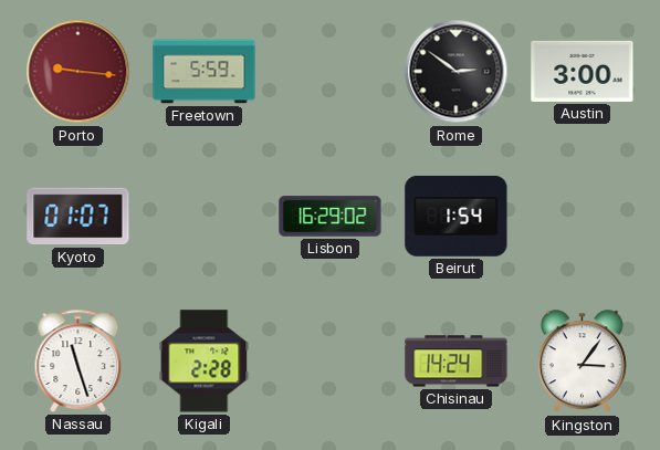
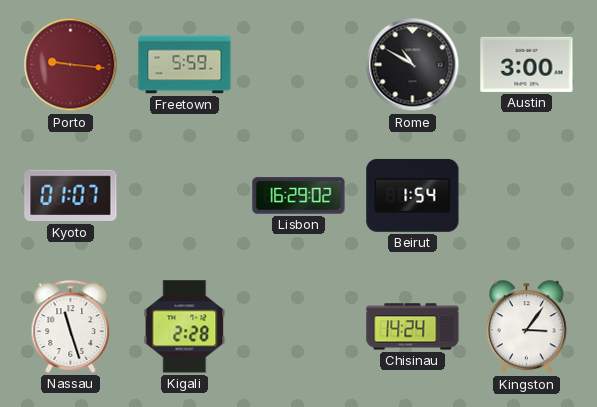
Rome: 2:51 -> 10:50
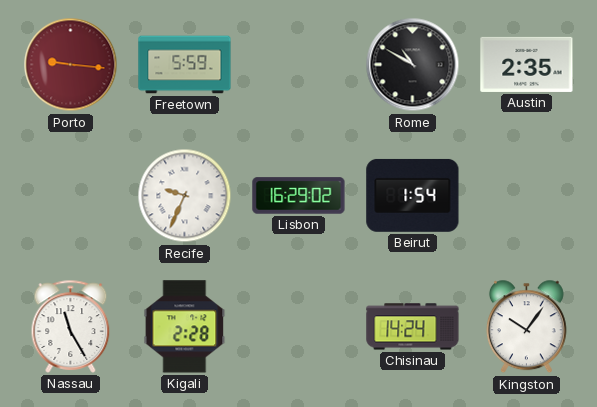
Austin: 3:00 -> 2:35
Kyoto: 01:07 -> none
Recife: none -> 9:34
Nassau: 11:27 -> 11:25
Kingston: 3:06 -> 10:06
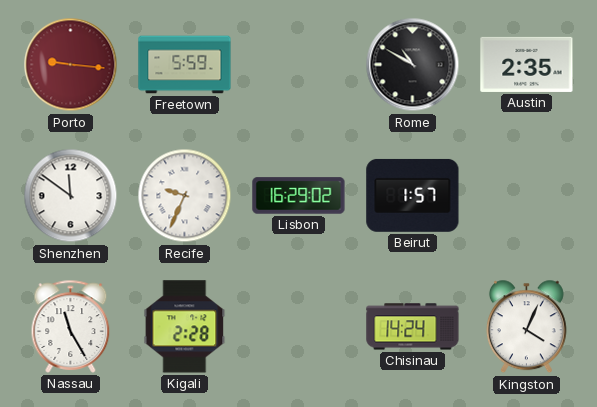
Shenzhen: none -> 11:51
Beirut: 1:54 -> 1:57
Kingston: 10:06 -> 4:04
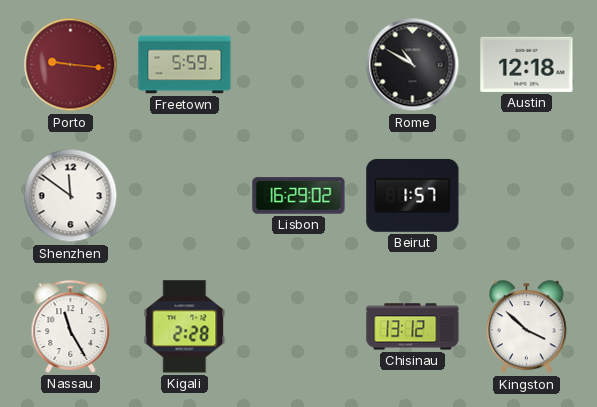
Austin: 2:35 -> 12:18
Recife: 9:34 -> none
Chisinau: 14:24 -> 13:12
Kingston: 4:04 -> 3:52
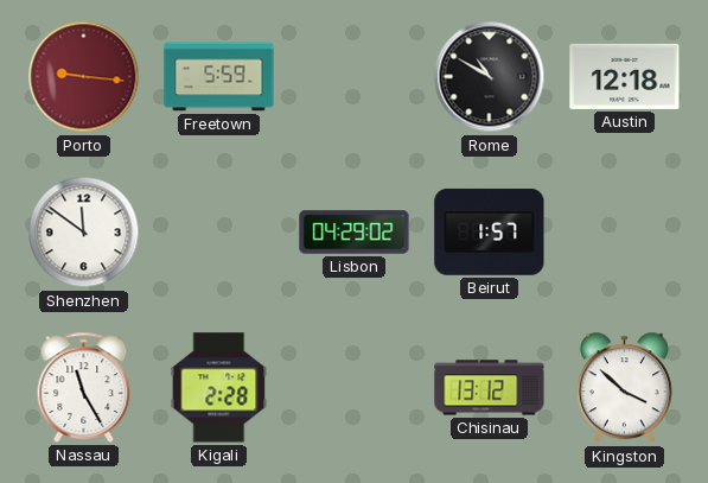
Lisbon: 16:29 -> 04:29
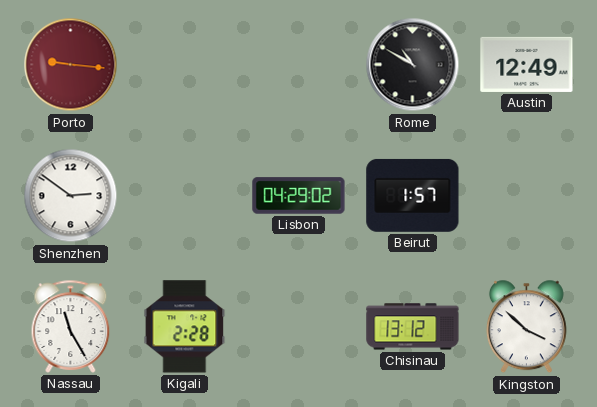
Freetown: 5:59 -> none
Austin: 12:18 -> 12:49
Shenzhen: 11:51 -> 2:51
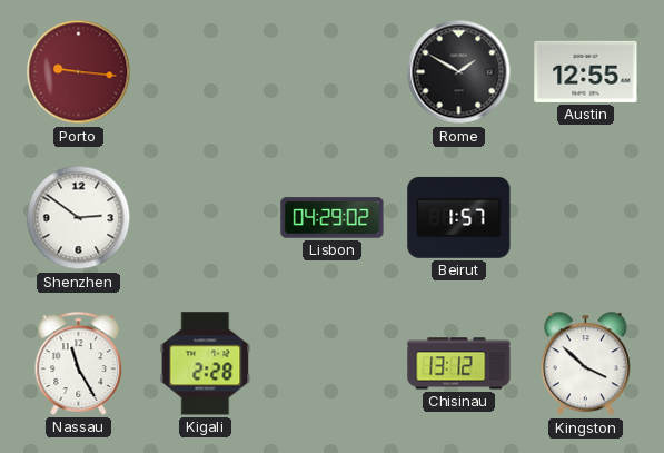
Rome: 10:50 -> 1:50
Austin: 12:49 -> 12:55
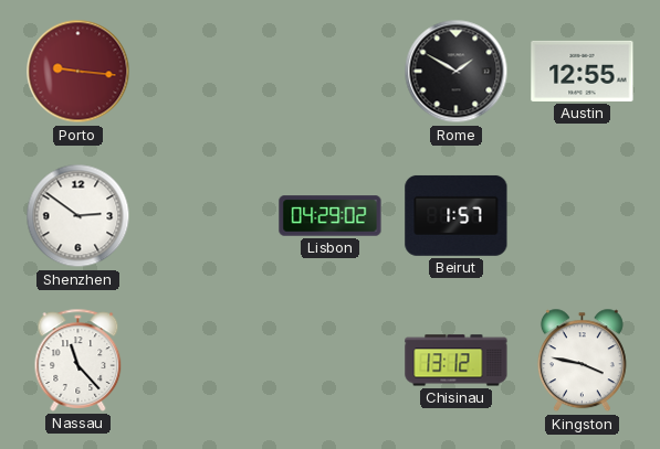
Nassau: 11:25 -> 11:23
Kigali: 2:28 -> none
Kingston: 3:52 -> 3:47
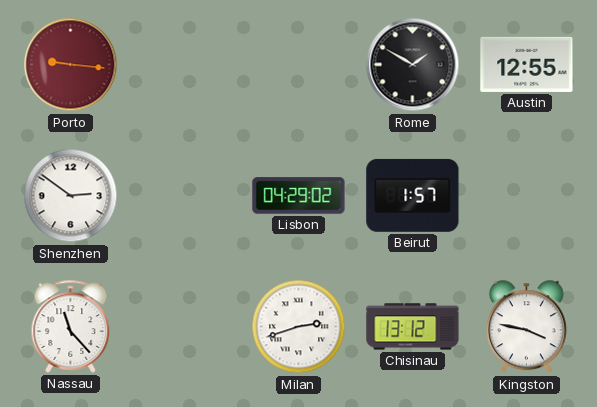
Milan: none -> 2:42
